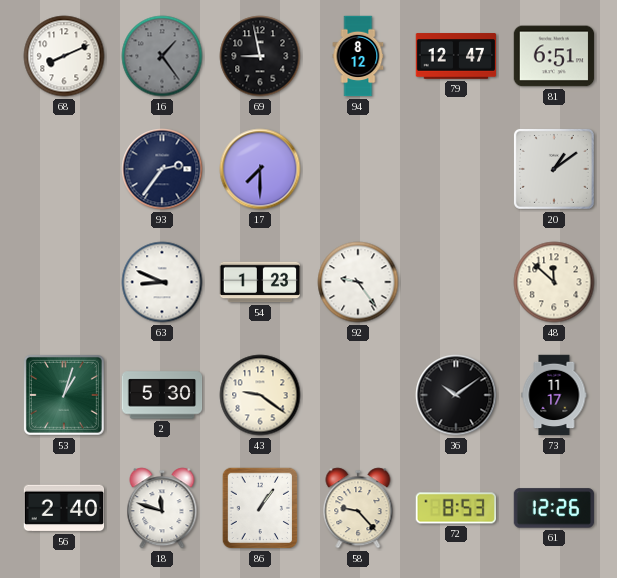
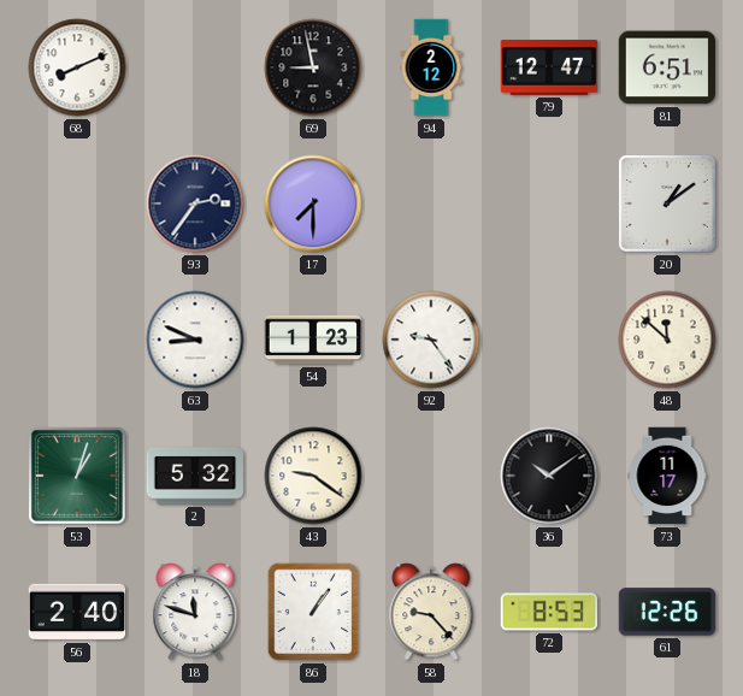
16: 1:24 -> none
94: 8:12 -> 2:12
2: 5:30 -> 5:32
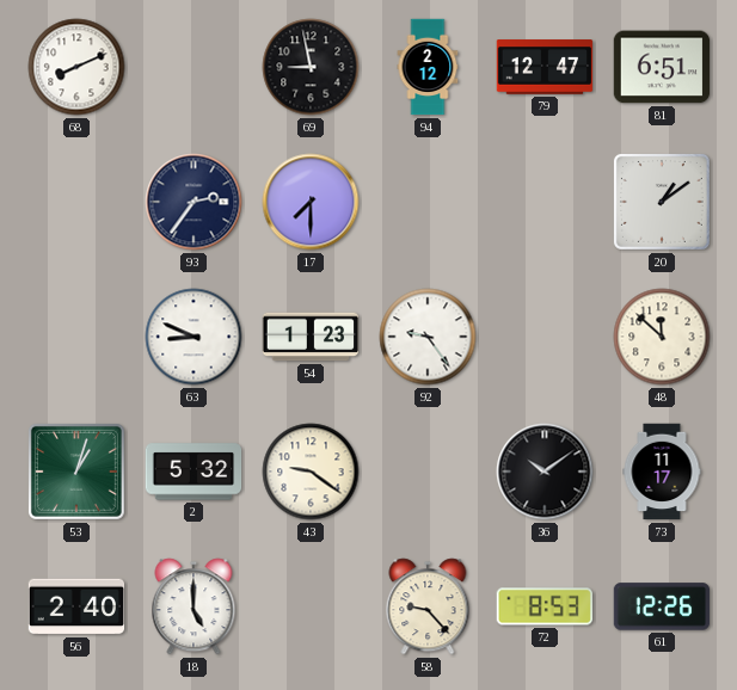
18: 11:48 -> 5:00
86: 1:06 -> none
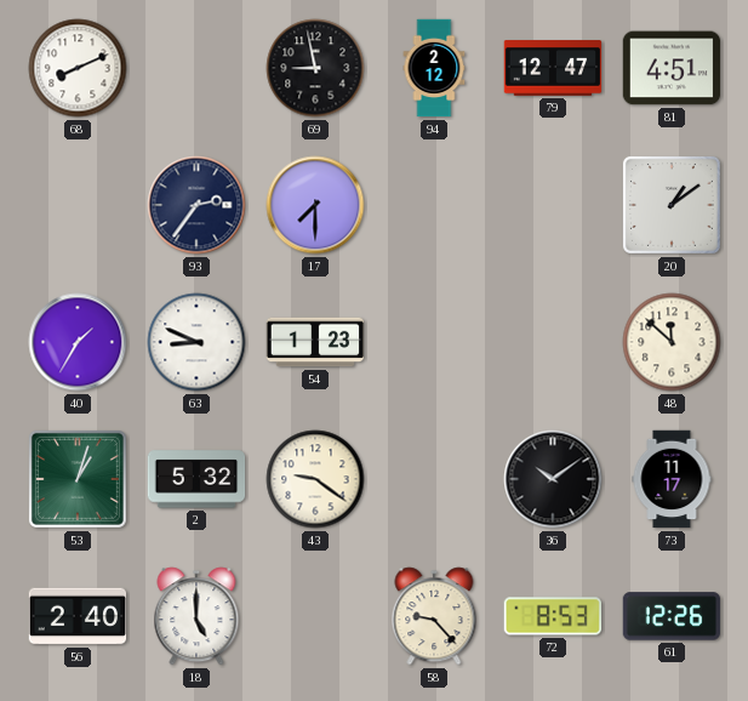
81: 6:51 -> 4:51
40: none -> 1:35
92: 9:24 -> none
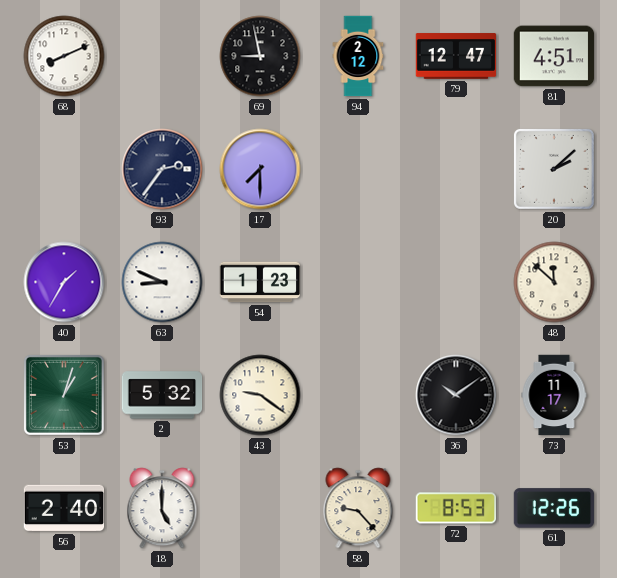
20: 1:09 -> 2:08
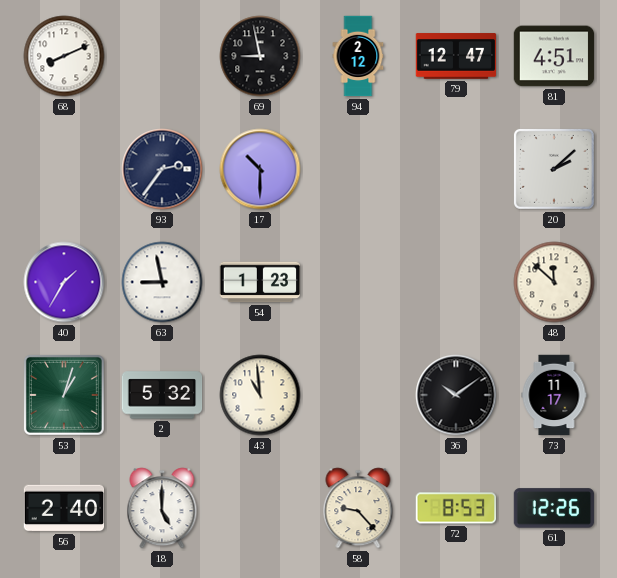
17: 7:30 -> 10:30
63: 8:49 -> 8:58
43: 9:21 -> 10:59
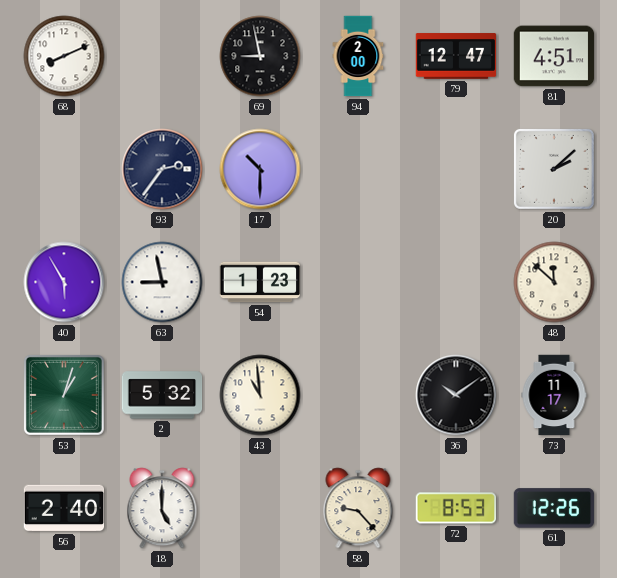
94: 2:12 -> 2:00
40: 1:35 -> 5:55
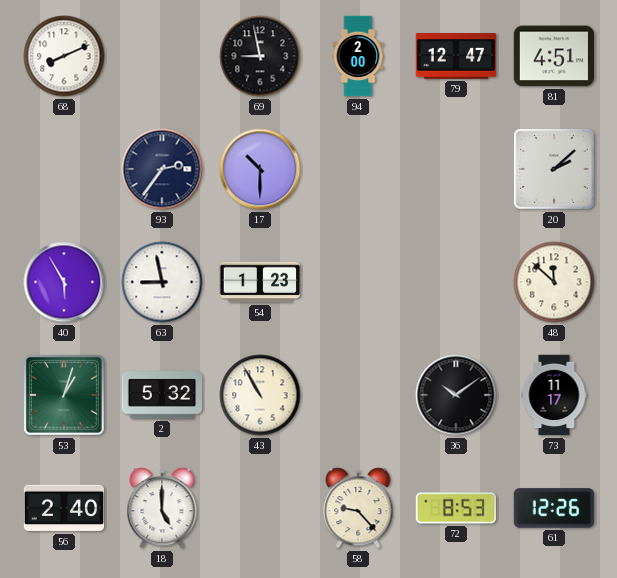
43: 10:59 -> 10:55
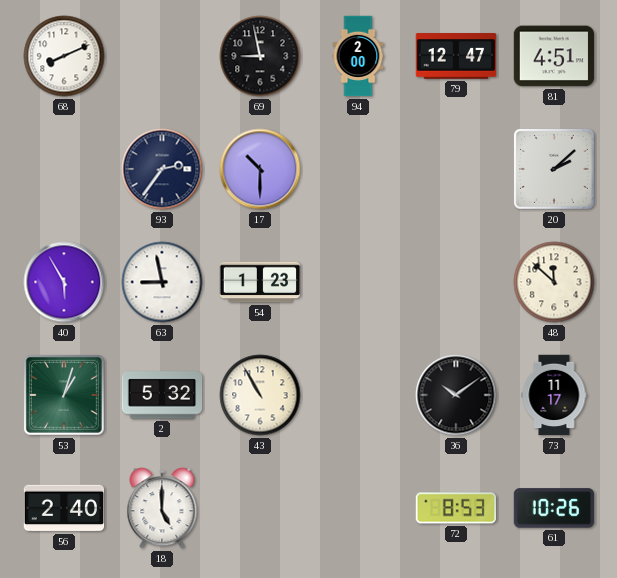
58: 9:23 -> none
61: 12:26 -> 10:26
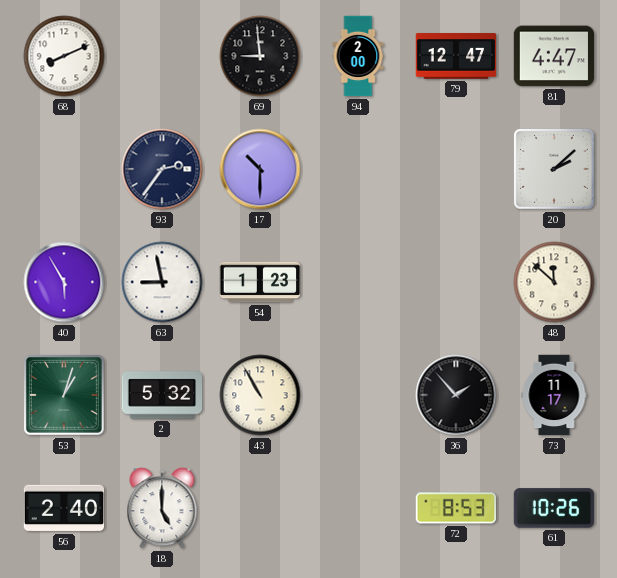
69: 8:58 -> 8:59
81: 4:51 -> 4:47
36: 10:09 -> 1:53
